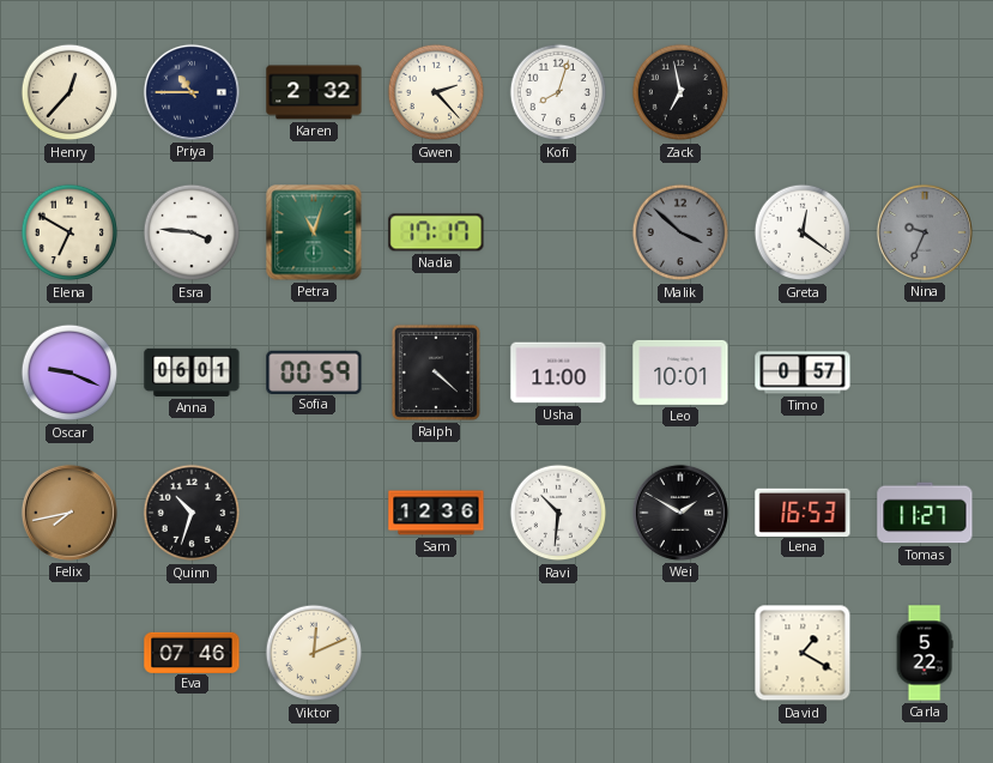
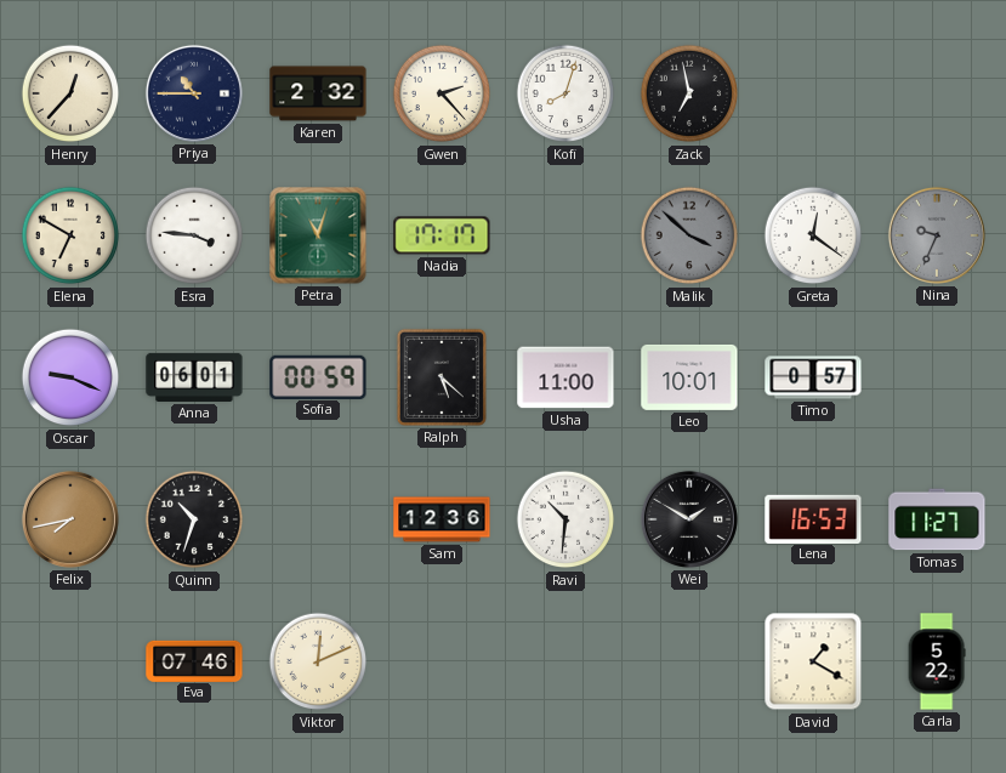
Ralph: 4:22 -> 5:22
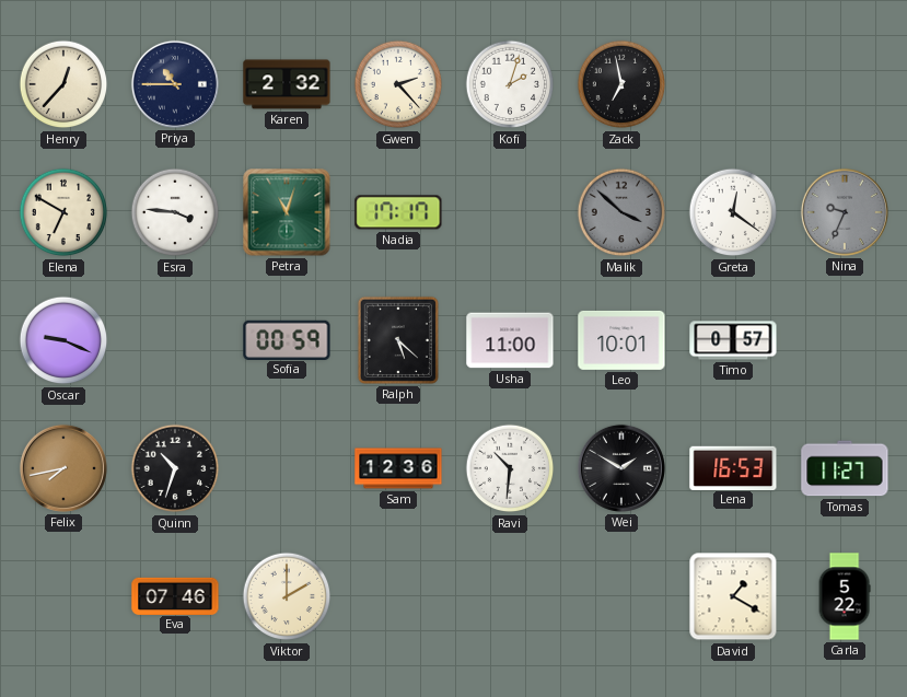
Kofi: 8:03 -> 2:03
Anna: 06:01 -> none
Viktor: 12:11 -> 2:00
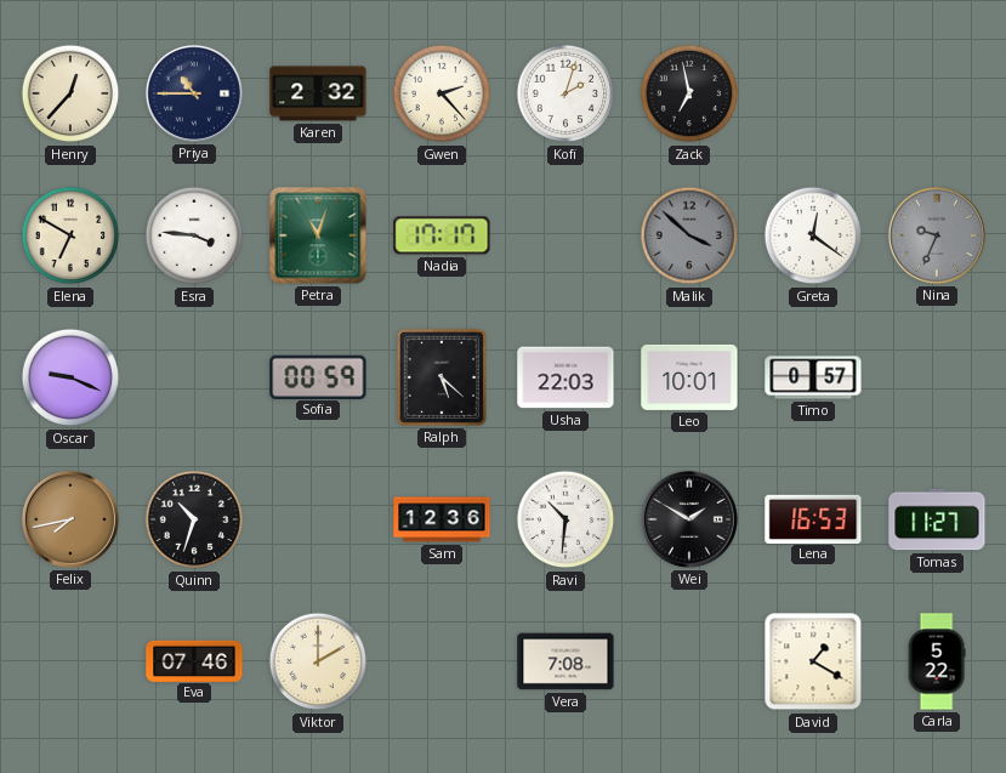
Usha: 11:00 -> 22:03
Vera: none -> 7:08
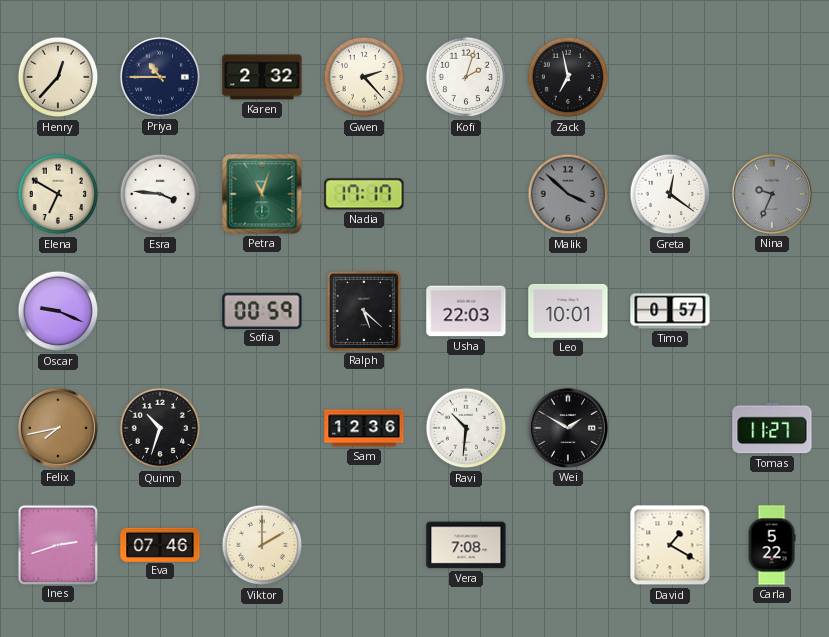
Lena: 16:53 -> none
Ines: none -> 2:42
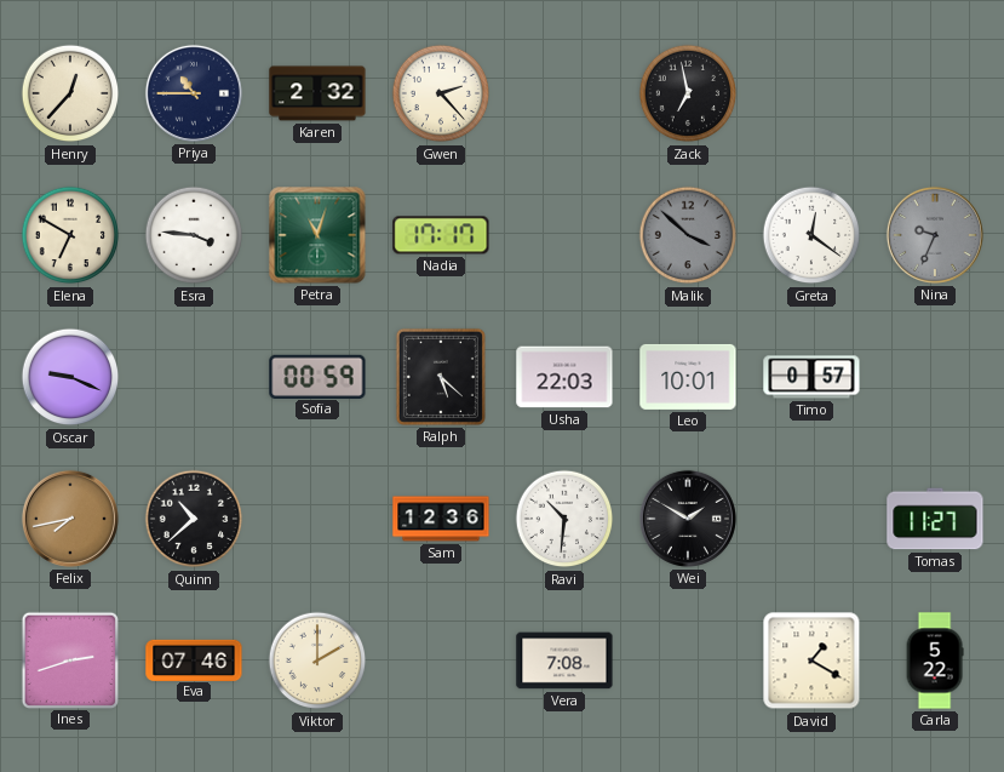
Kofi: 2:03 -> none
Quinn: 10:33 -> 10:38
